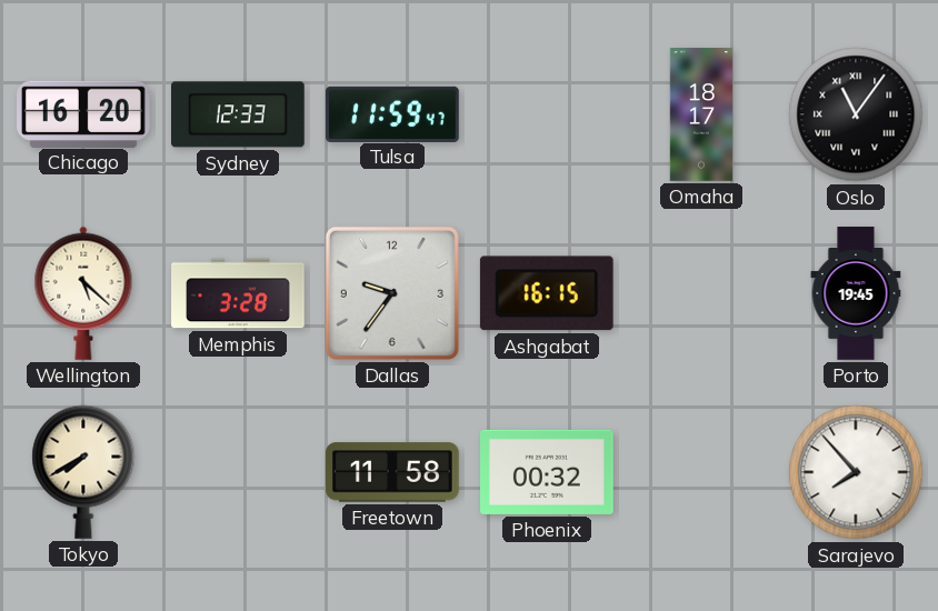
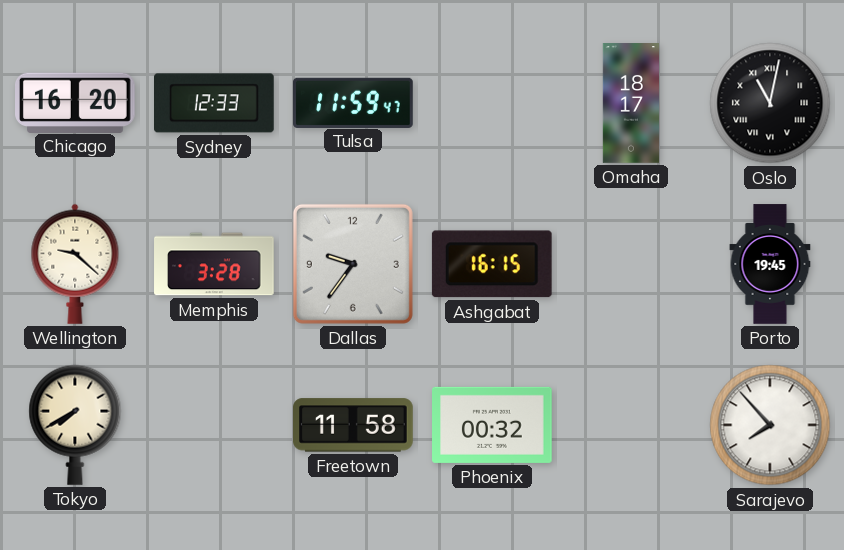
Oslo: 11:06 -> 11:02
Wellington: 5:22 -> 9:22
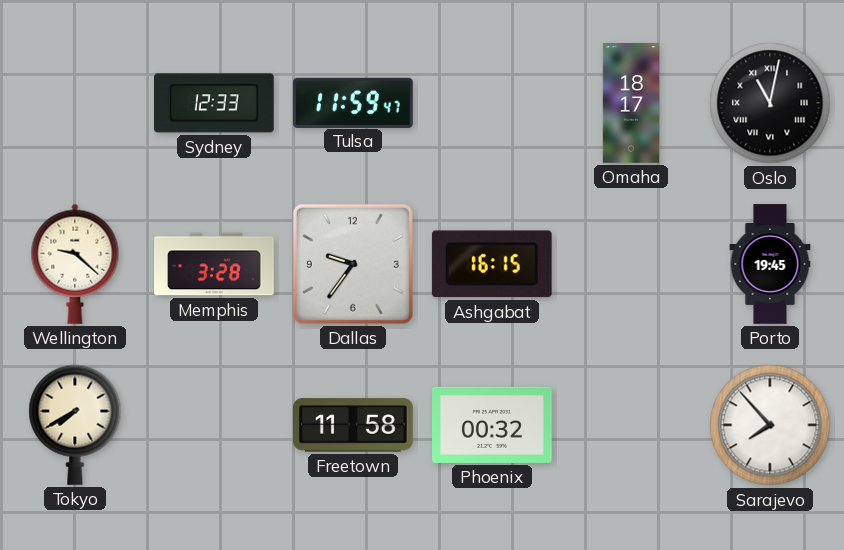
Chicago: 16:20 -> none
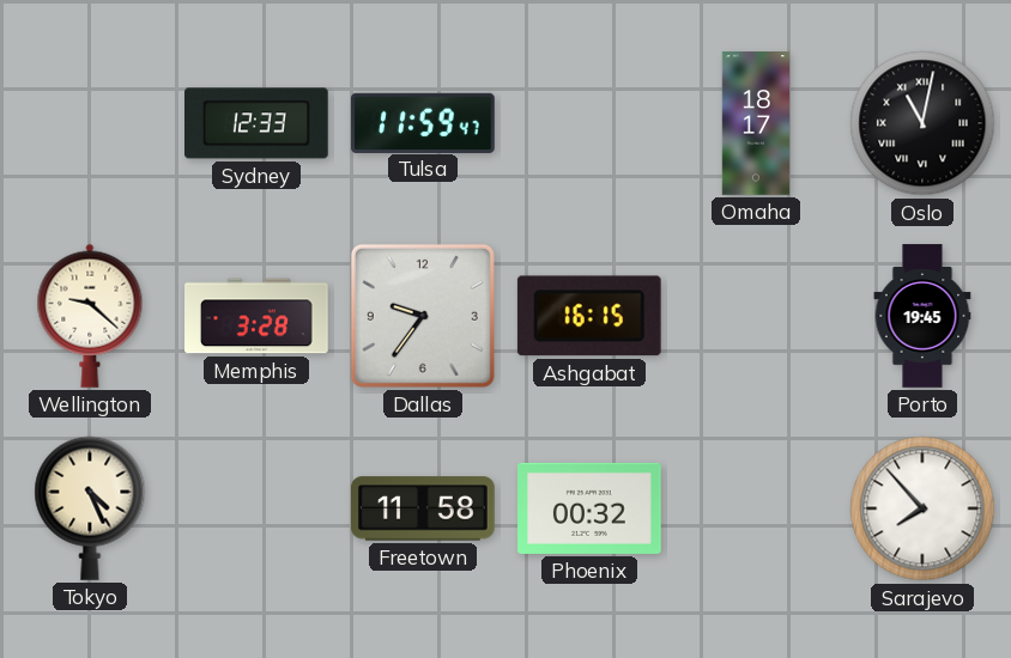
Tokyo: 7:40 -> 4:26
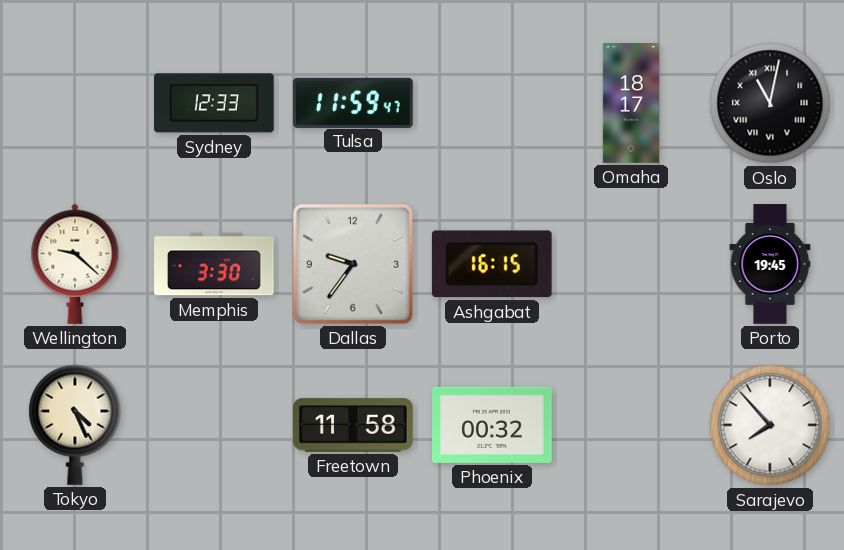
Memphis: 3:28 -> 3:30
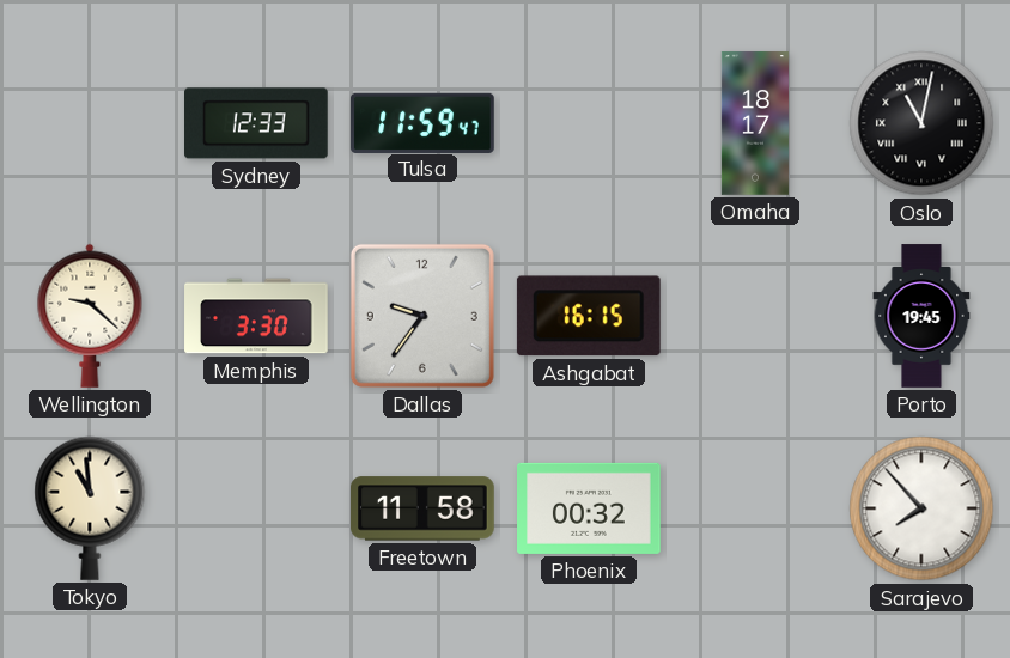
Tokyo: 4:26 -> 10:59
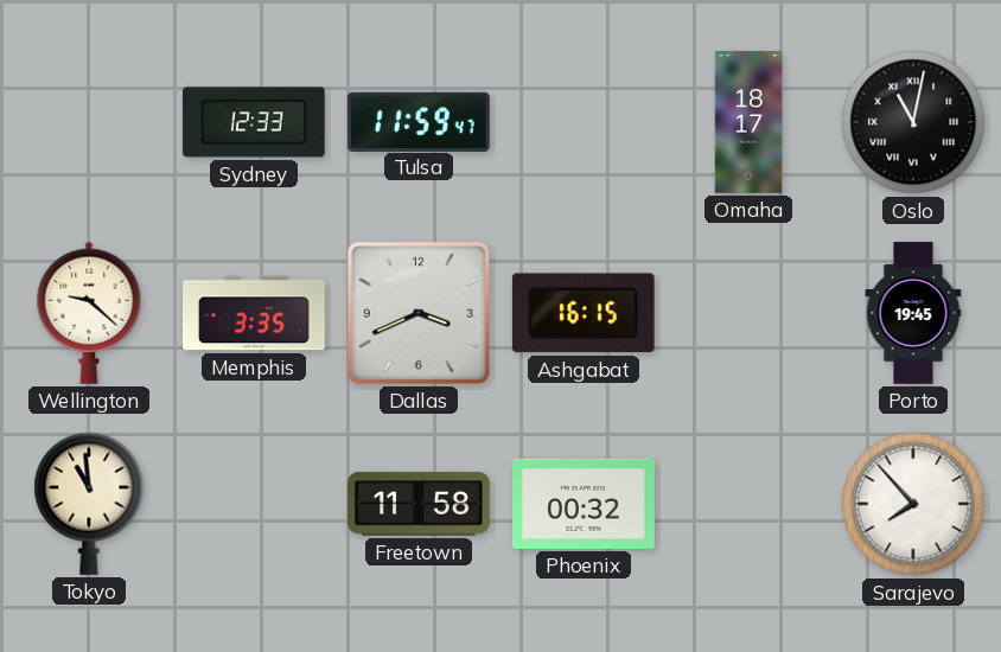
Memphis: 3:30 -> 3:35
Dallas: 9:36 -> 3:41
